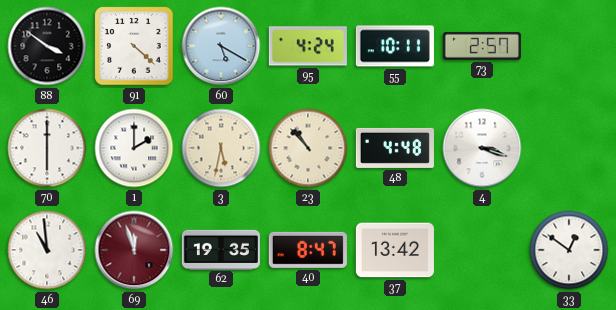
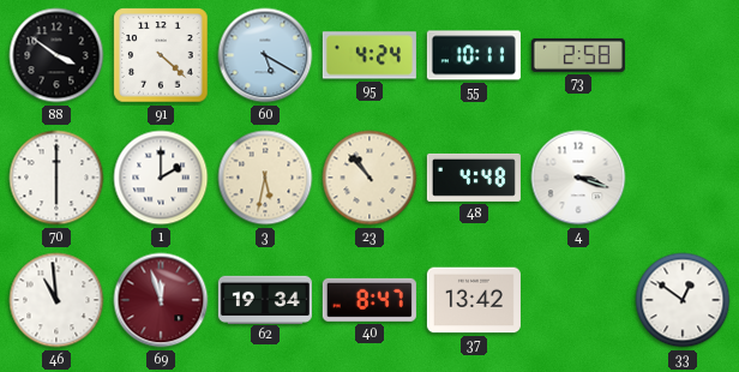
73: 2:57 -> 2:58
62: 19:35 -> 19:34
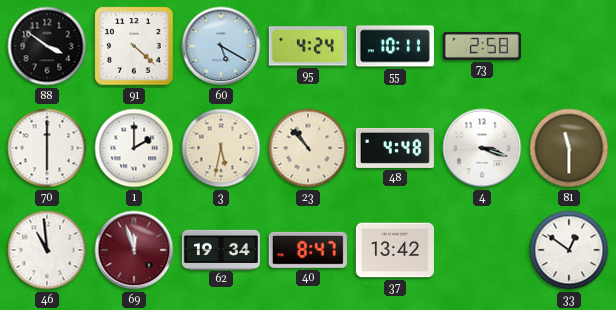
81: none -> 11:30
